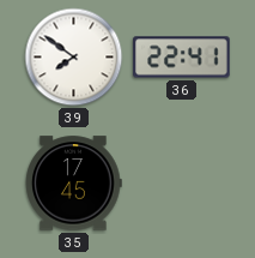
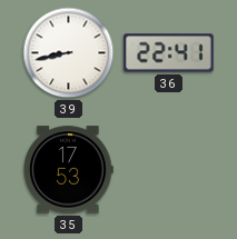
39: 7:51 -> 8:43
35: 17:45 -> 17:53
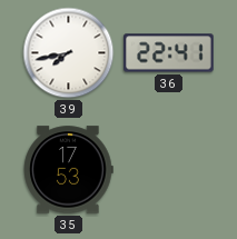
39: 8:43 -> 7:43
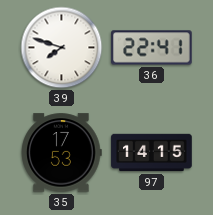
39: 7:43 -> 7:48
97: none -> 14:15
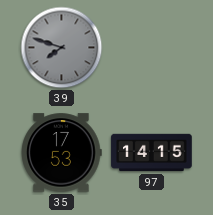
39 dial: white -> grey
36: 22:41 -> none
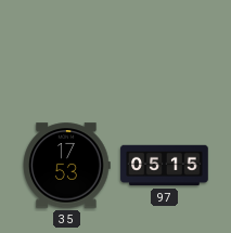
39: 7:48 -> none
97: 14:15 -> 05:15
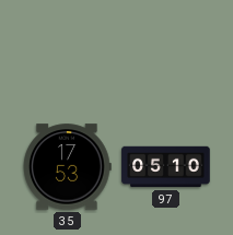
97: 05:15 -> 05:10
